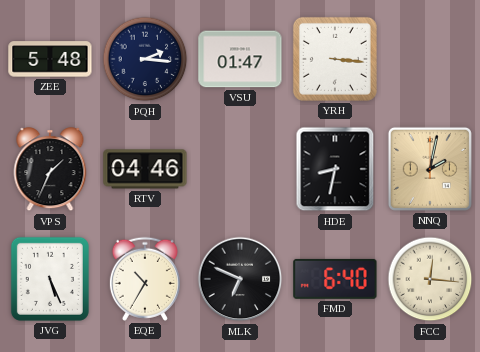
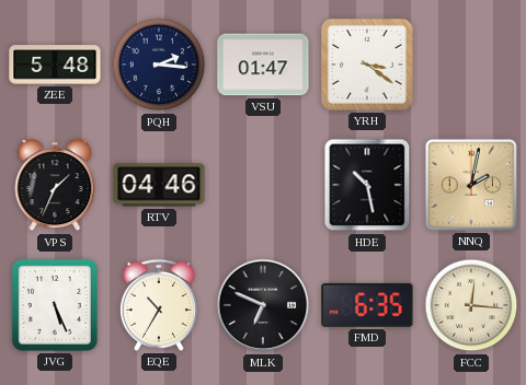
YRH: 3:16 -> 3:21
HDE: 8:32 -> 10:28
FMD: 6:40 -> 6:35
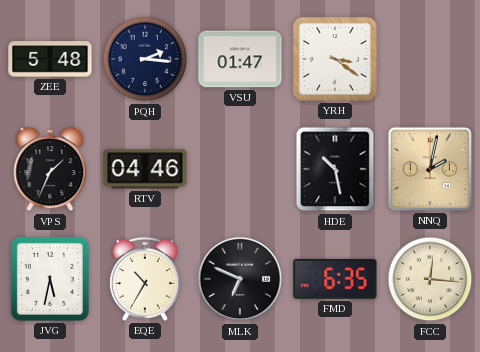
JVG: 5:26 -> 5:32
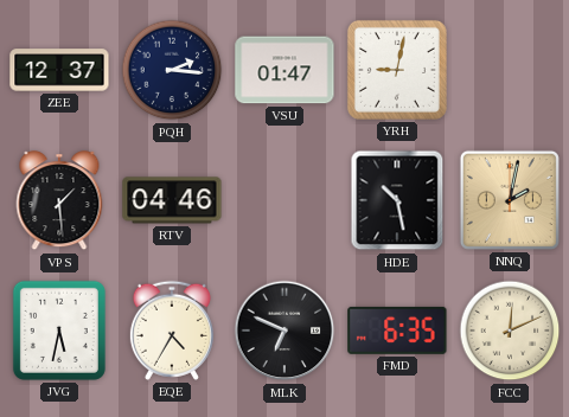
ZEE: 5:48 -> 12:37
YRH: 3:21 -> 9:02
VPS: 1:34 -> 1:29
EQE: 10:35 -> 4:35
FCC: 12:16 -> 12:11
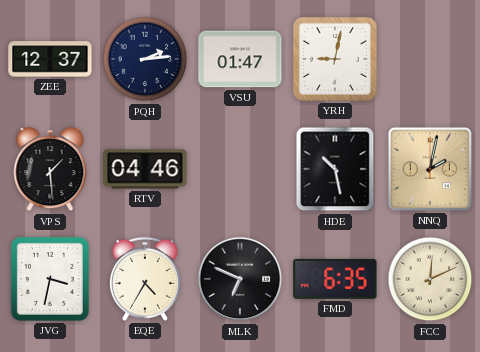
PQH: 2:16 -> 2:14
JVG: 5:32 -> 3:32
